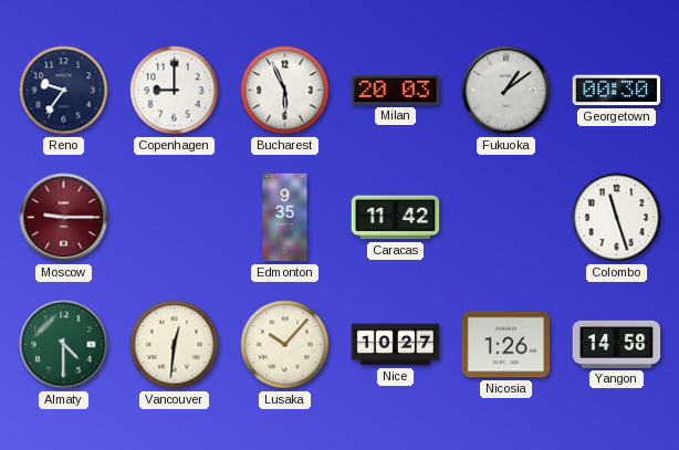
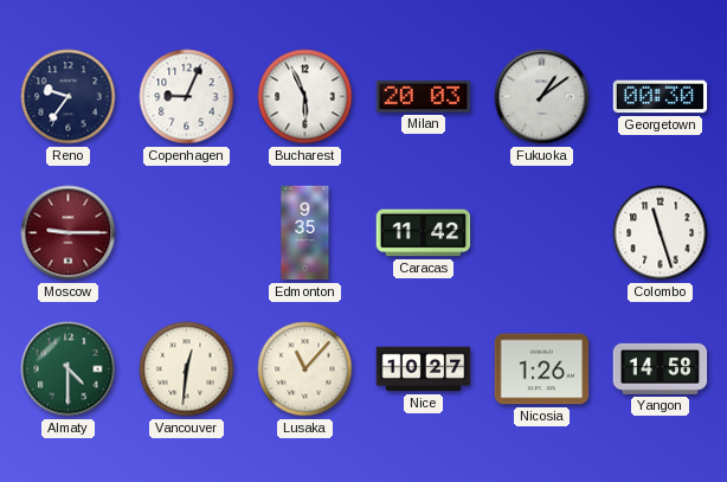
Copenhagen: 9:00 -> 9:04
Lusaka: 10:07 -> 11:07
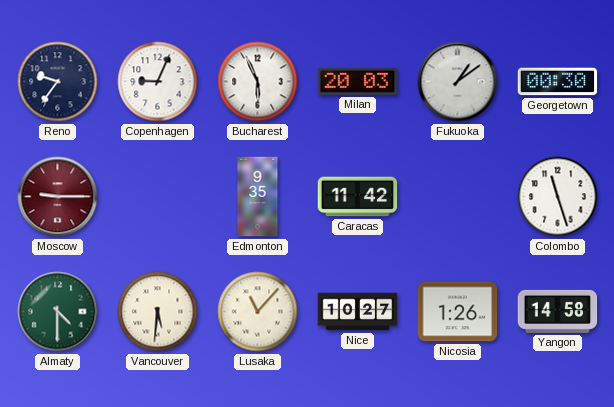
Vancouver: 12:31 -> 5:31
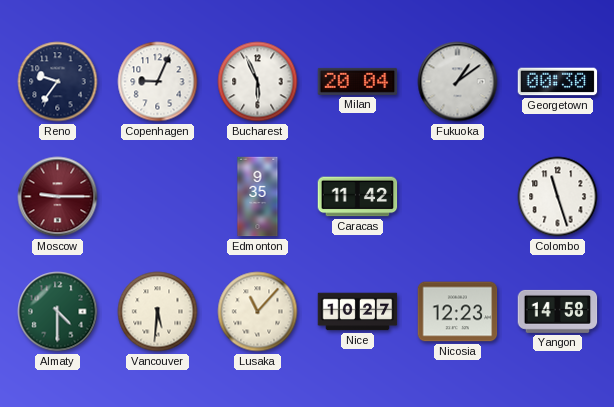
Milan: 20:03 -> 20:04
Nicosia: 1:26 -> 12:23
